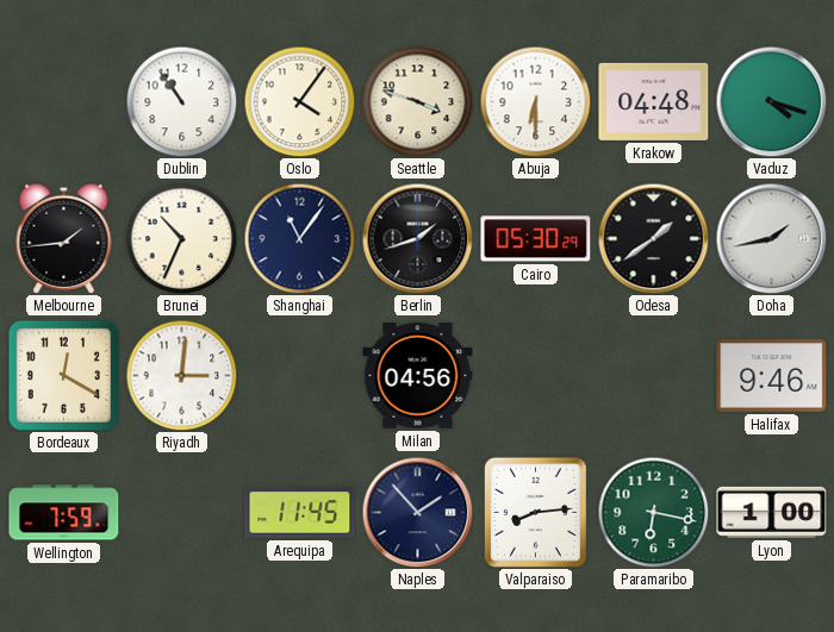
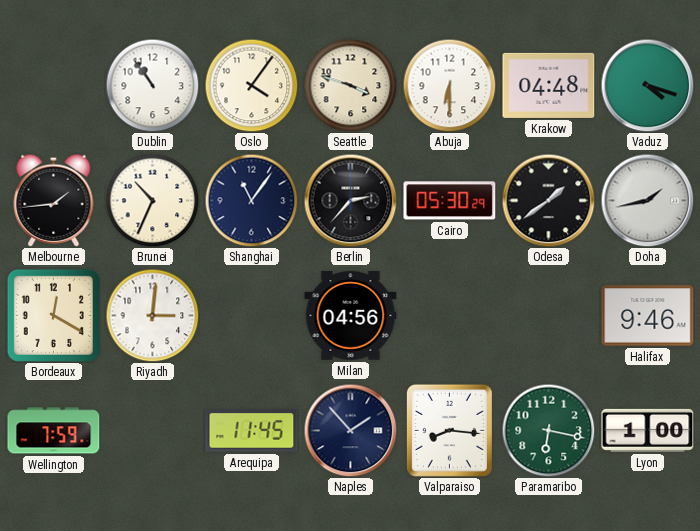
Berlin: 1:42 -> 2:37
Valparaiso: 8:14 -> 8:16
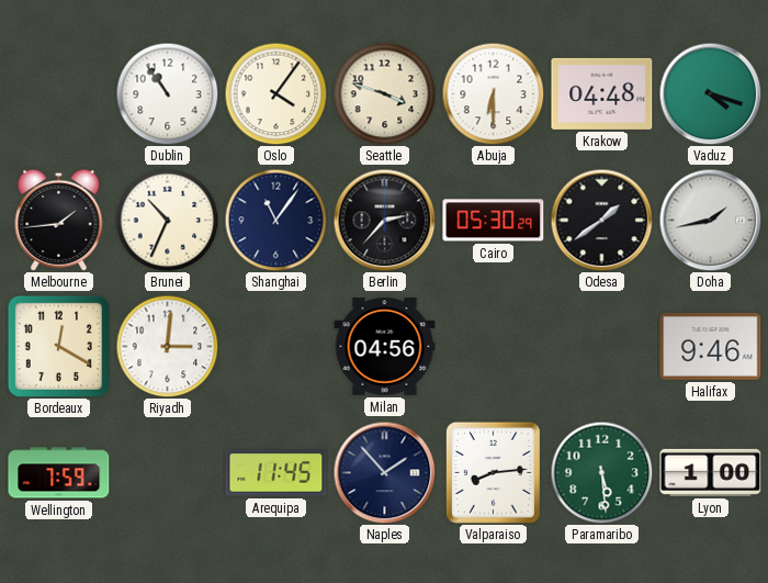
Valparaiso: 8:16 -> 8:14
Paramaribo: 6:17 -> 5:29
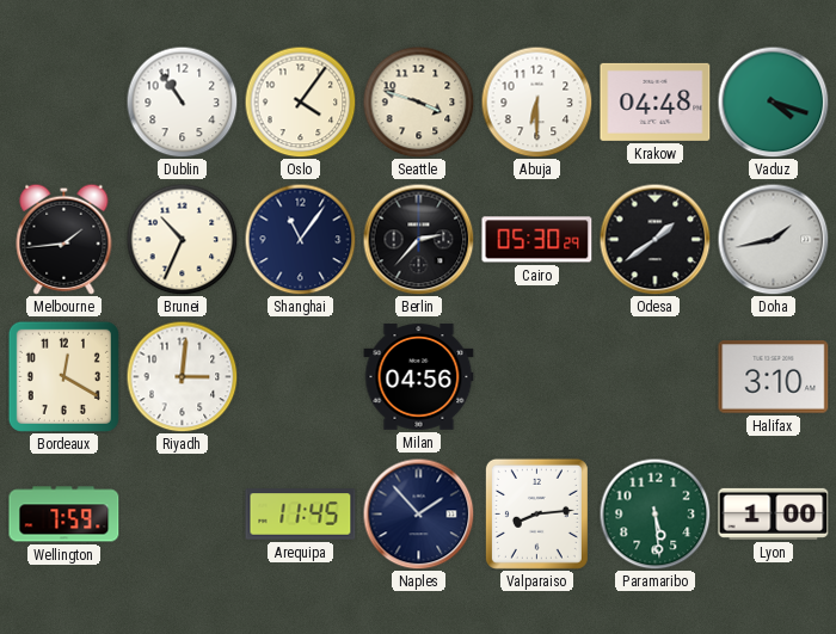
Halifax: 9:46 -> 3:10
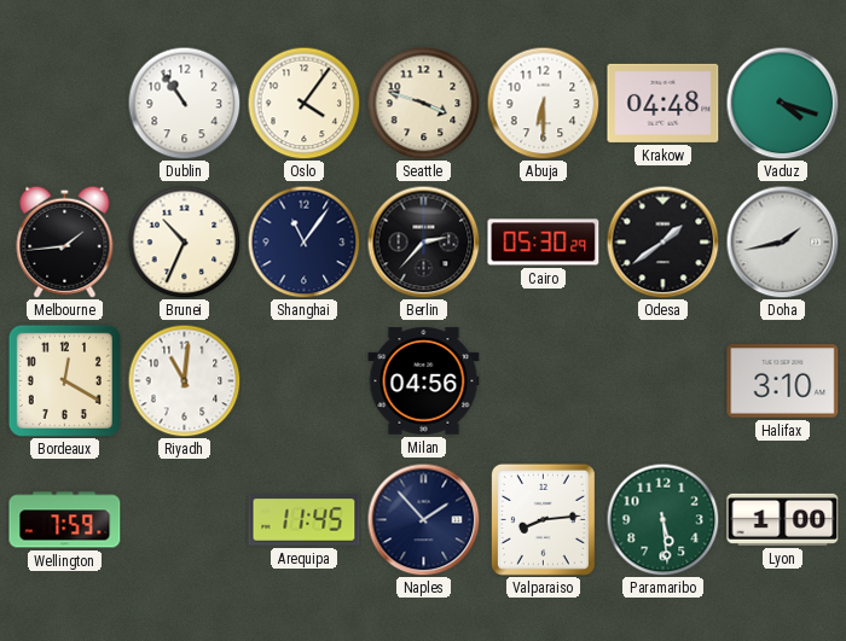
Riyadh: 3:01 -> 11:01
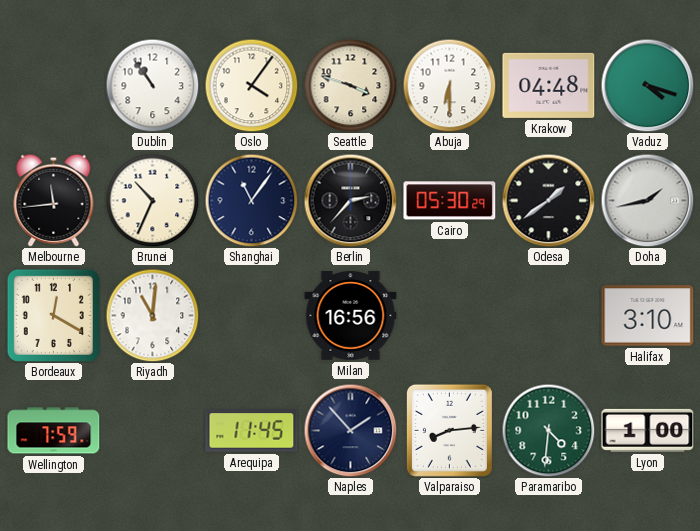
Melbourne: 1:44 -> 11:44
Milan: 04:56 -> 16:56
Paramaribo: 5:29 -> 4:31
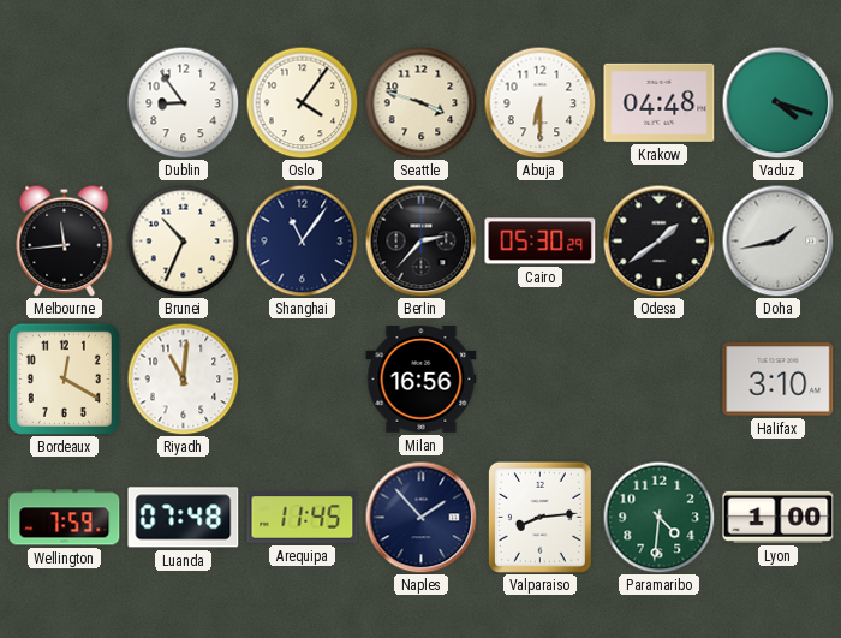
Dublin: 10:54 -> 8:54
Luanda: none -> 07:48
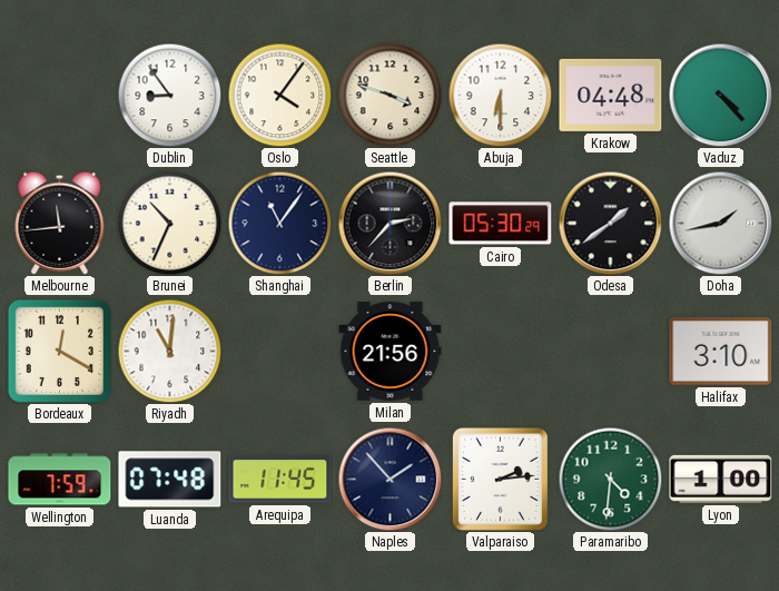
Vaduz: 4:18 -> 4:23
Milan: 16:56 -> 21:56
Valparaiso: 8:14 -> 2:14
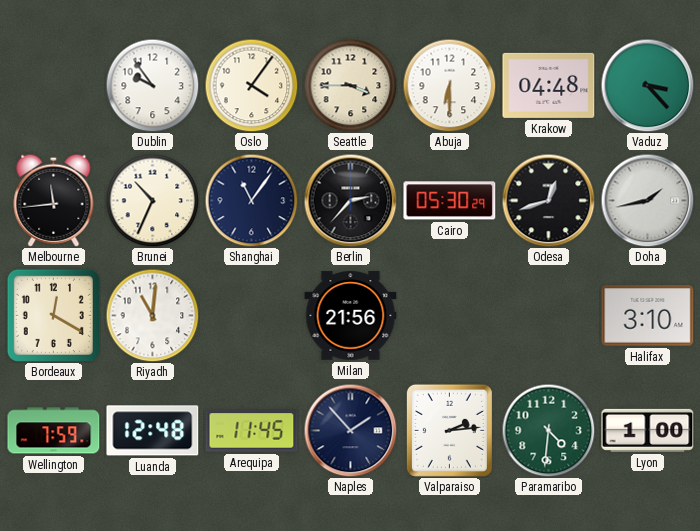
Dublin: 8:54 -> 9:54
Seattle: 3:48 -> 3:45
Vaduz: 4:23 -> 3:23
Odesa: 1:39 -> 12:42
Luanda: 07:48 -> 12:48
